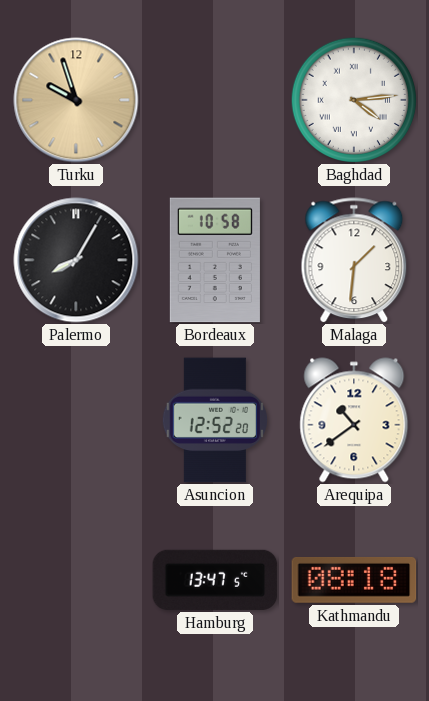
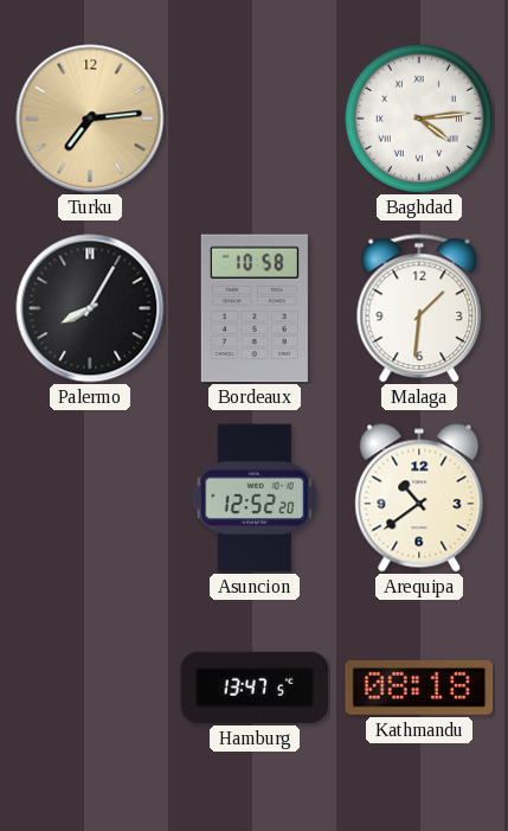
Turku: 9:57 -> 7:14
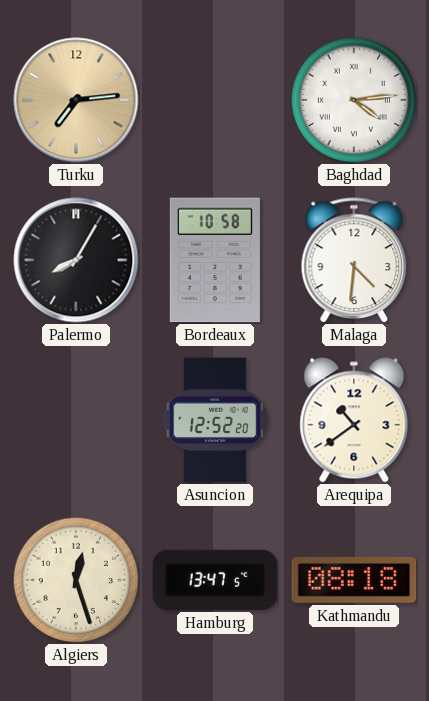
Malaga: 1:31 -> 4:31
Algiers: none -> 12:27
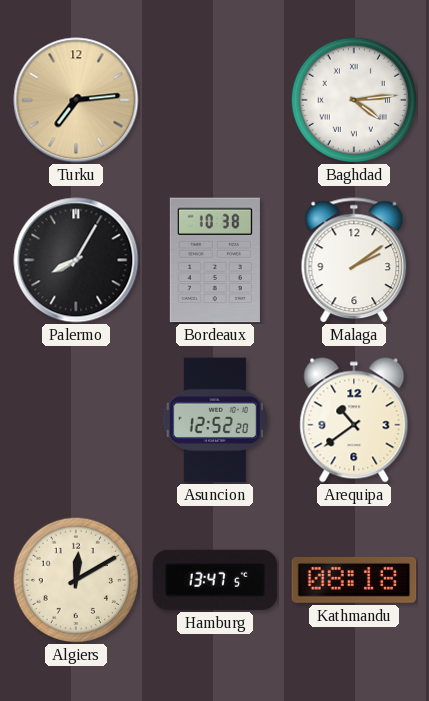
Bordeaux: 10:58 -> 10:38
Malaga: 4:31 -> 2:09
Algiers: 12:27 -> 12:10
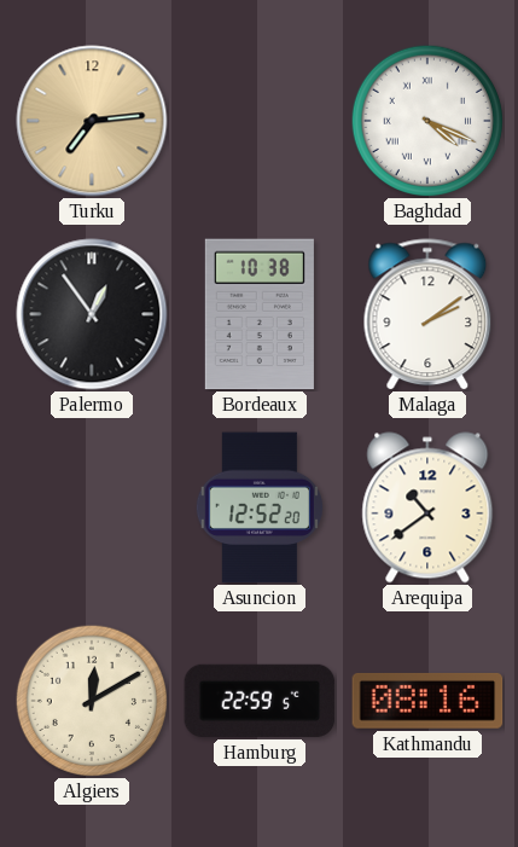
Baghdad: 4:14 -> 4:19
Palermo: 8:05 -> 12:54
Hamburg: 13:47 -> 22:59
Kathmandu: 08:18 -> 08:16
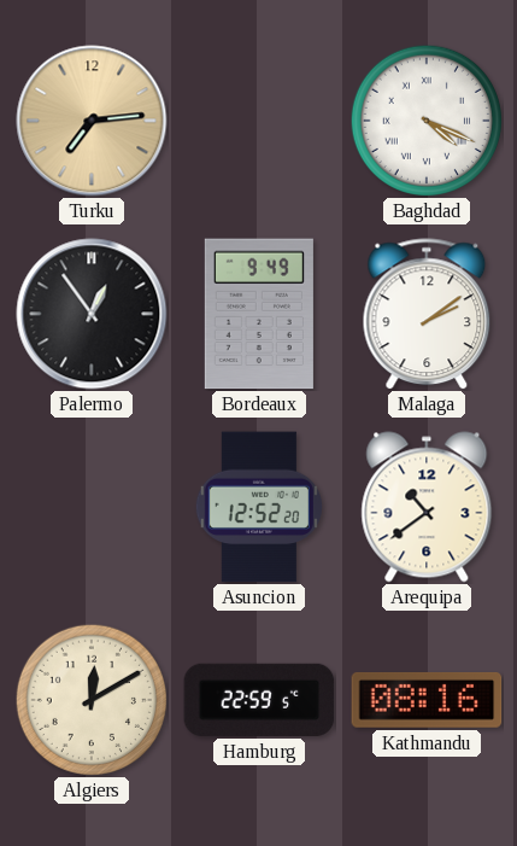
Bordeaux: 10:38 -> 9:49
